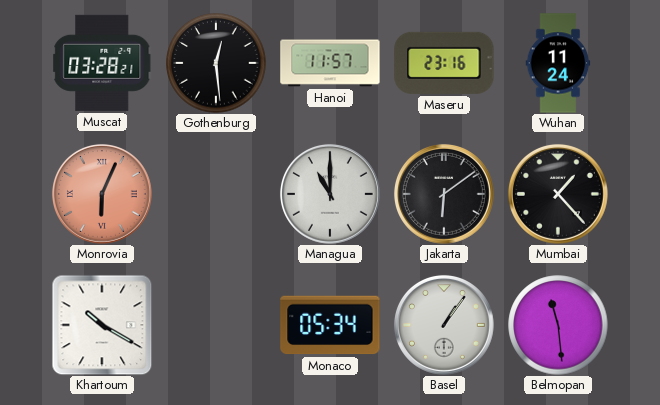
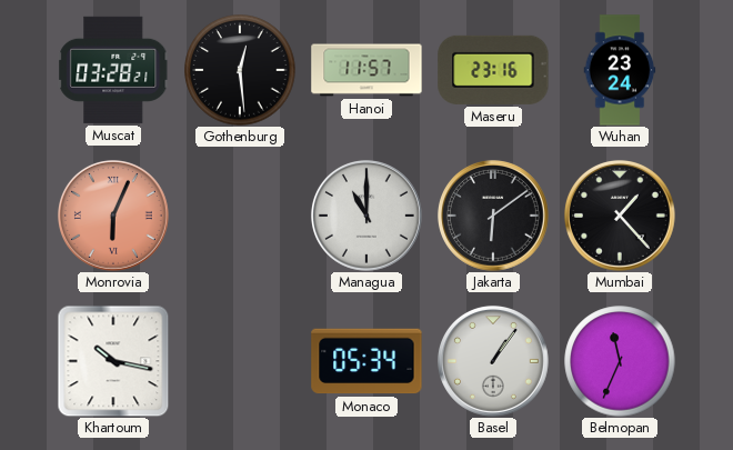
Wuhan: 11:24 -> 23:24
Khartoum: 10:20 -> 10:17
Belmopan: 11:29 -> 11:34
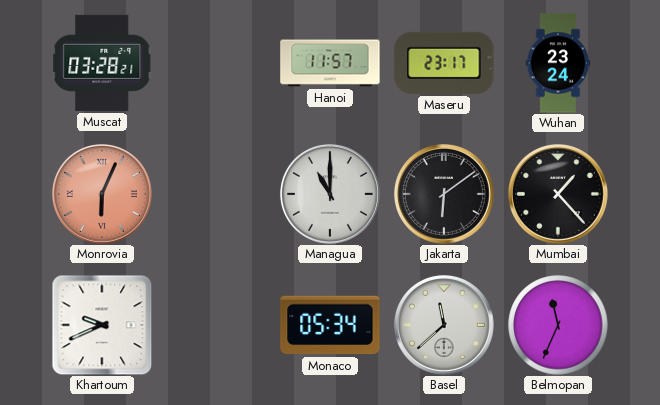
Gothenburg: 12:29 -> none
Maseru: 23:16 -> 23:17
Khartoum: 10:17 -> 9:41
Basel: 1:06 -> 11:38
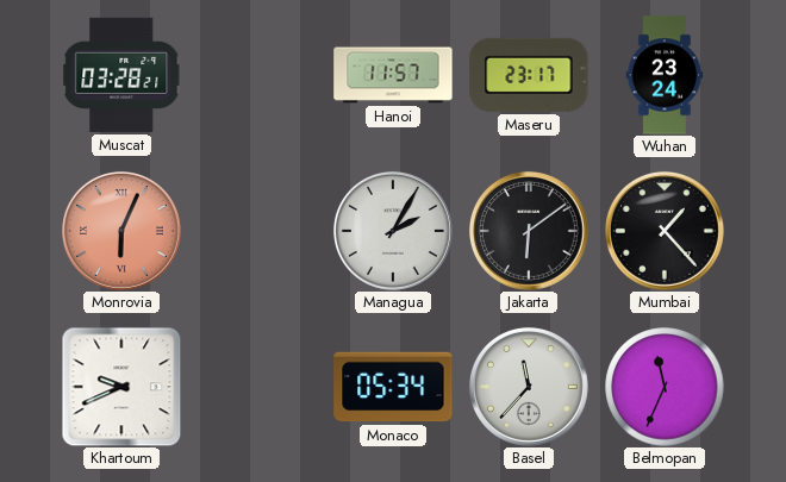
Managua: 11:00 -> 2:05
Basel: 11:38 -> 11:37
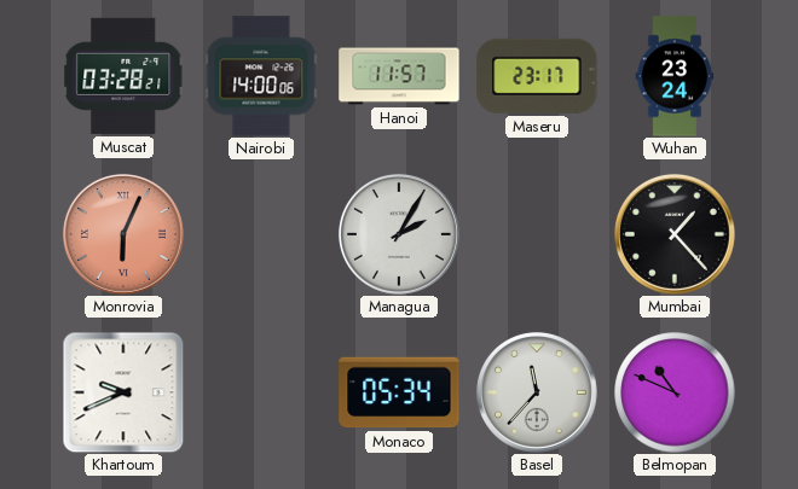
Nairobi: none -> 14:00
Jakarta: 6:09 -> none
Belmopan: 11:34 -> 10:49
